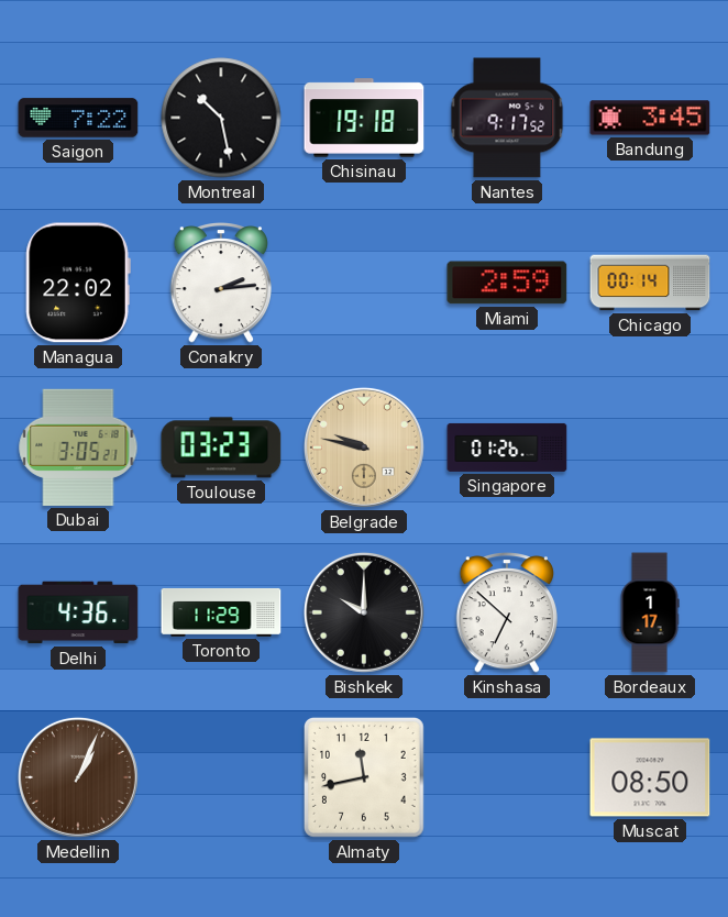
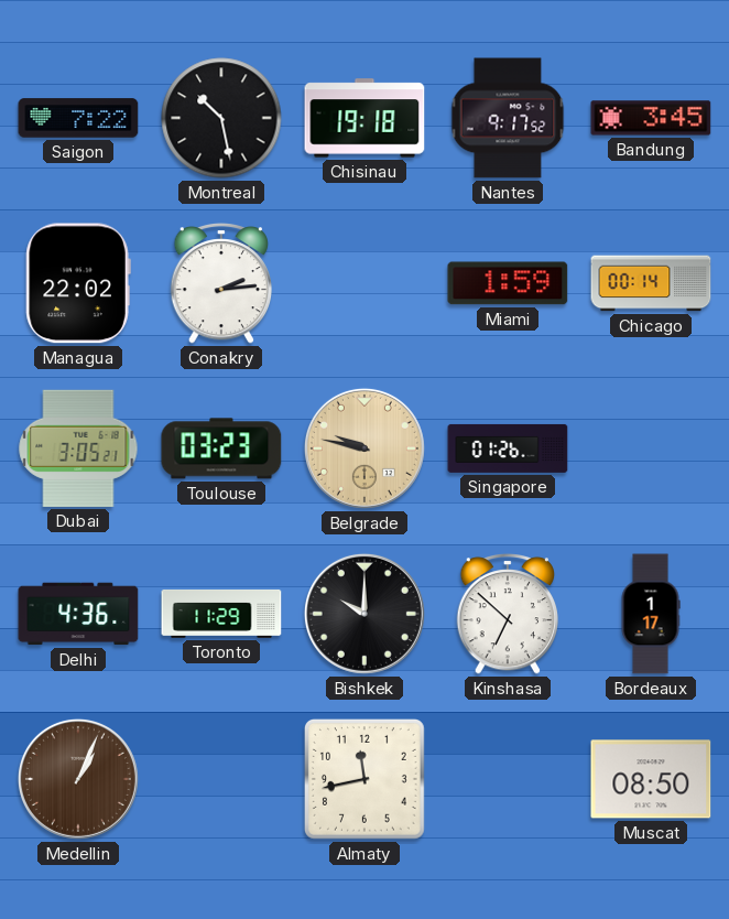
Miami: 2:59 -> 1:59
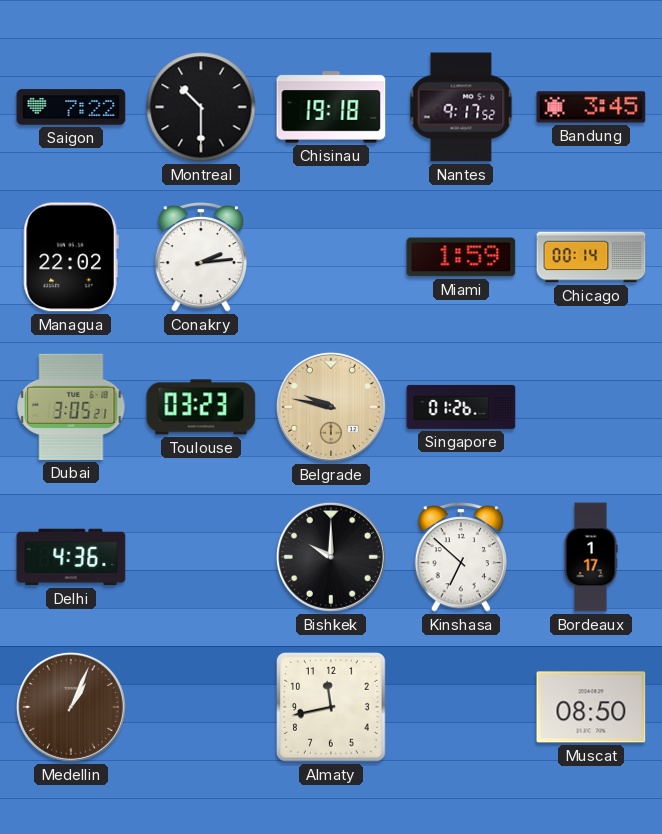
Montreal: 10:28 -> 10:30
Toronto: 11:29 -> none
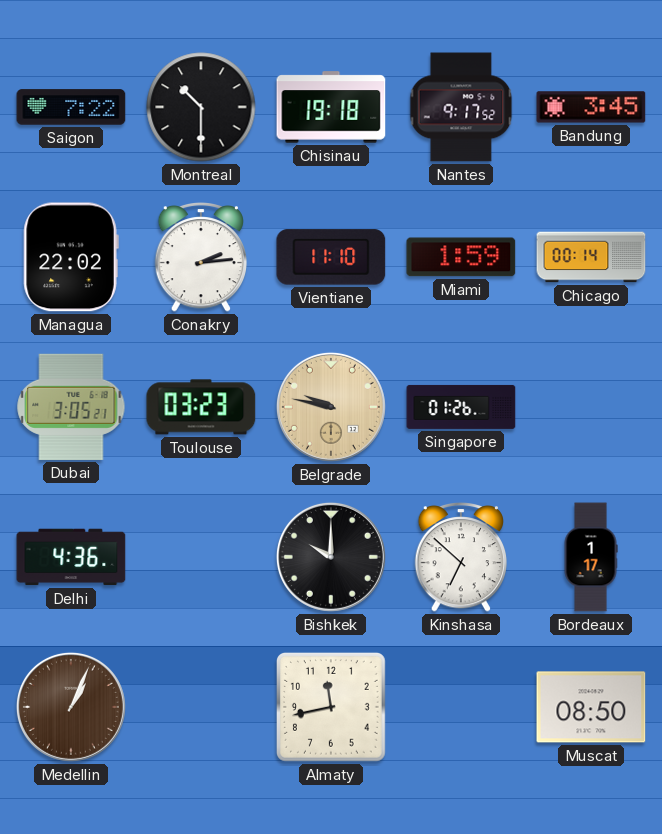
Vientiane: none -> 11:10
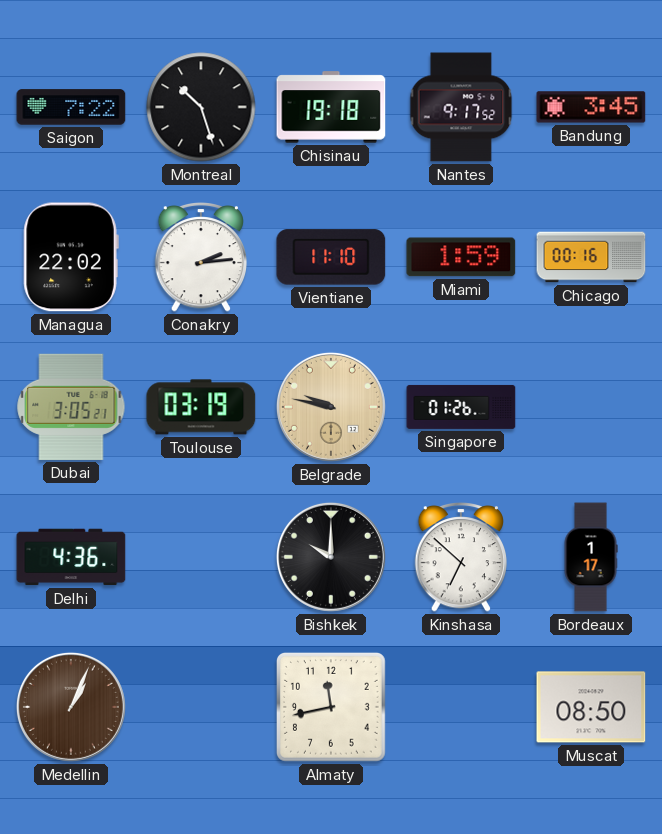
Montreal: 10:30 -> 10:27
Chicago: 00:14 -> 00:16
Toulouse: 03:23 -> 03:19
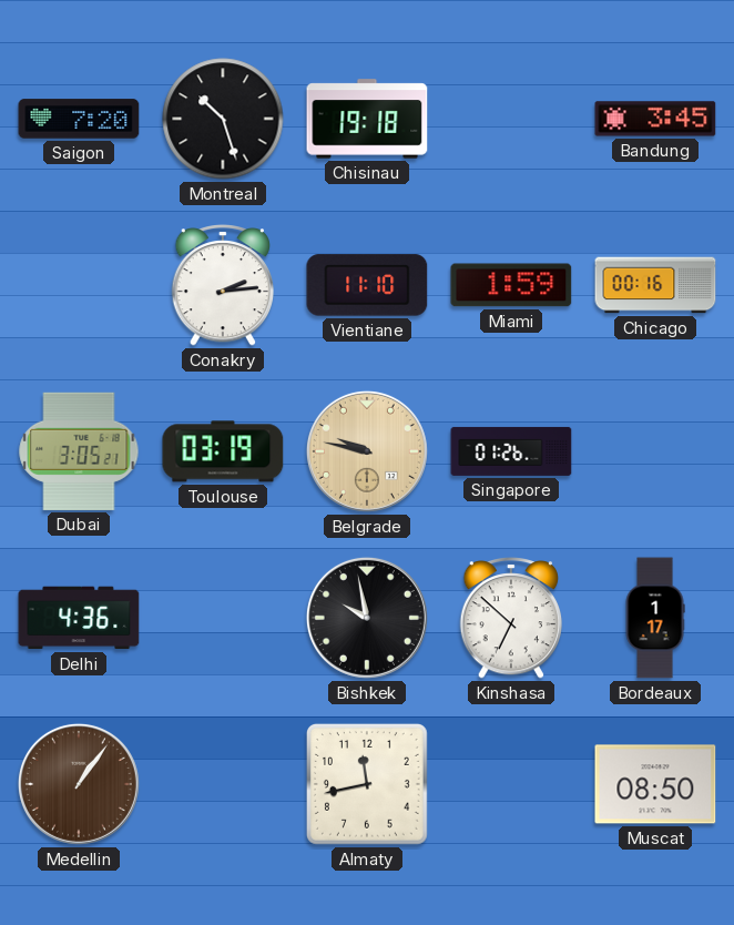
Saigon: 7:22 -> 7:20
Nantes: 9:17 -> none
Managua: 22:02 -> none
Bishkek: 10:00 -> 9:58
Medellin: 1:04 -> 1:06
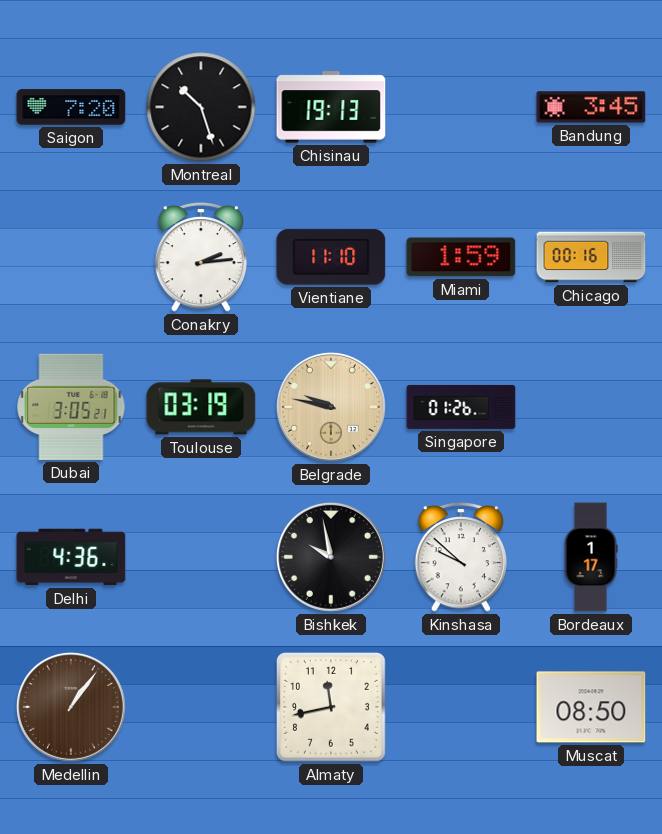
Chisinau: 19:18 -> 19:13
Kinshasa: 6:52 -> 9:52
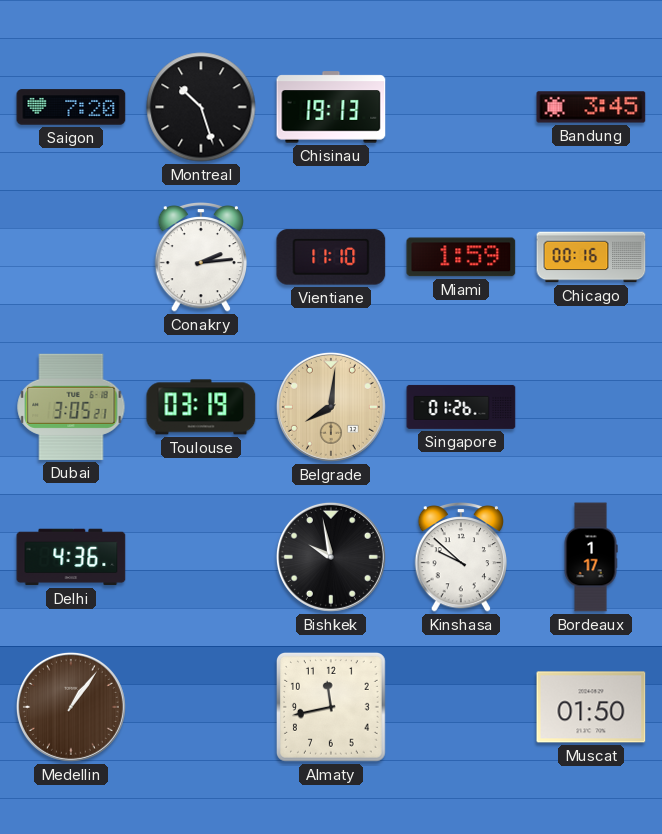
Belgrade: 9:47 -> 8:01
Muscat: 08:50 -> 01:50
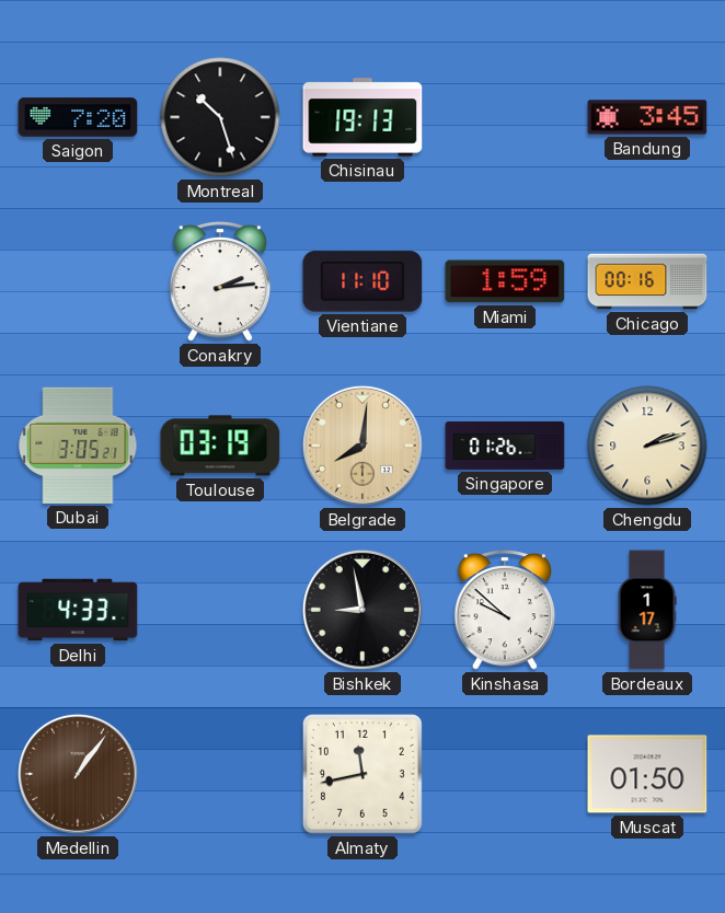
Chengdu: none -> 2:12
Delhi: 4:36 -> 4:33
Bishkek: 9:58 -> 8:58
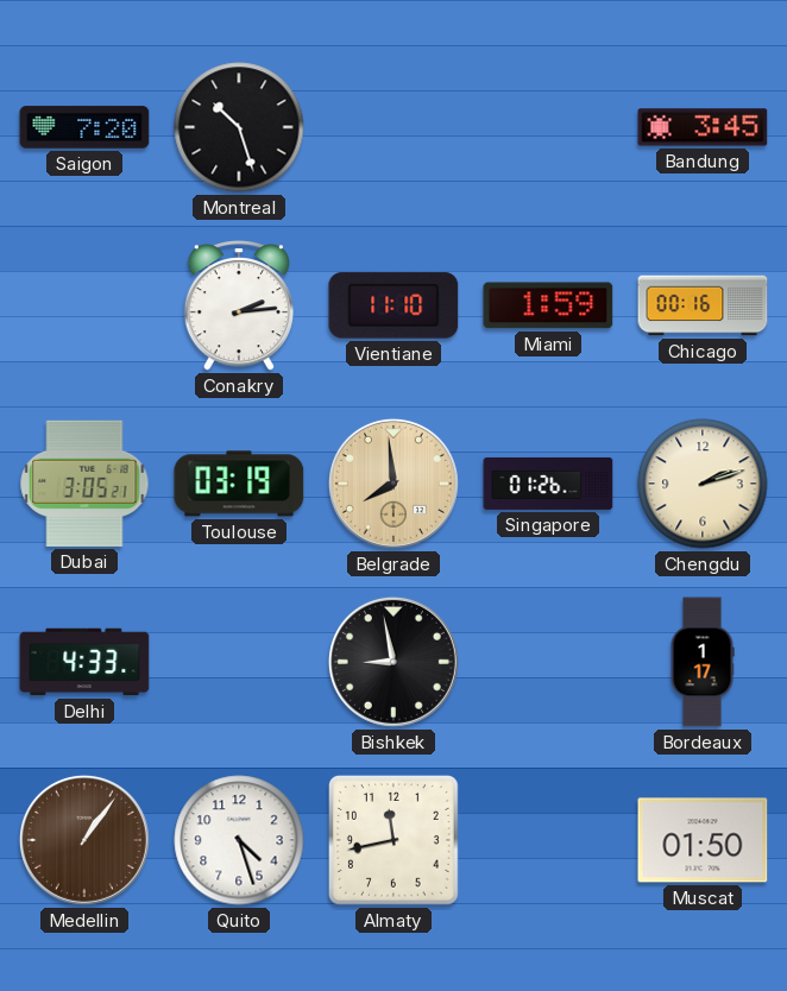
Chisinau: 19:13 -> none
Belgrade: 8:01 -> 7:59
Kinshasa: 9:52 -> none
Quito: none -> 4:27
